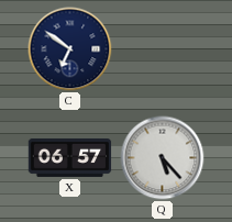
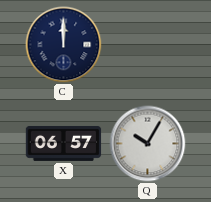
C: 6:51 -> 12:00
Q: 5:23 -> 10:05
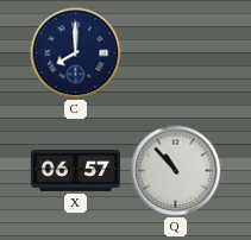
C: 12:00 -> 8:00
Q: 10:05 -> 10:53
